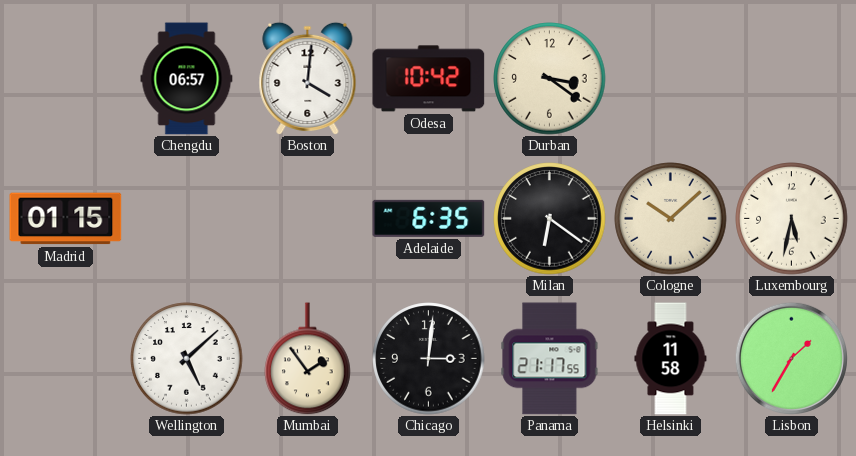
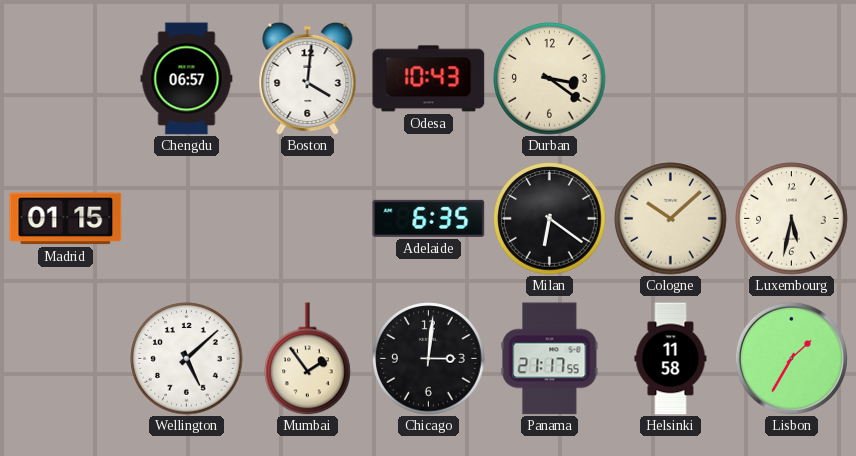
Odesa: 10:42 -> 10:43
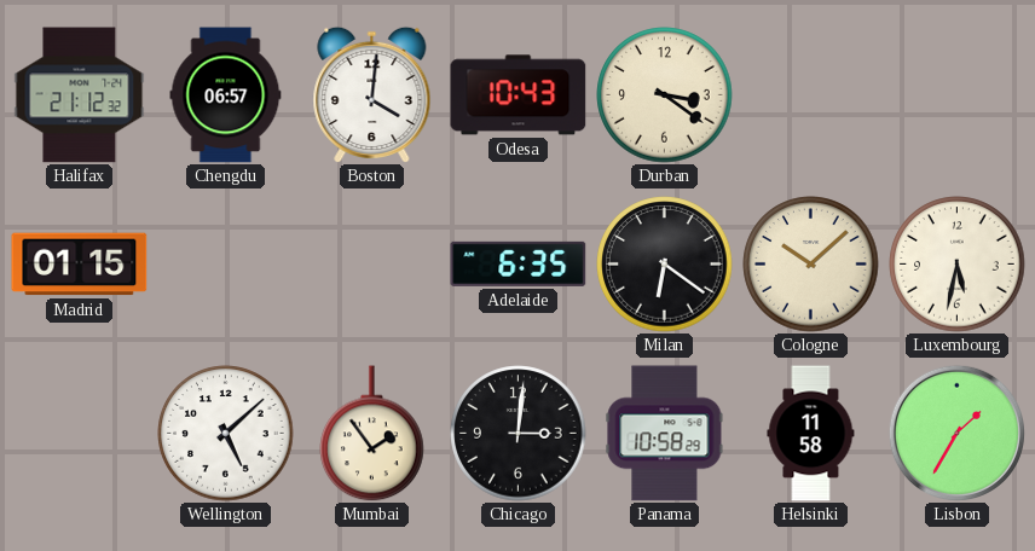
Halifax: none -> 21:12
Panama: 21:17 -> 10:58
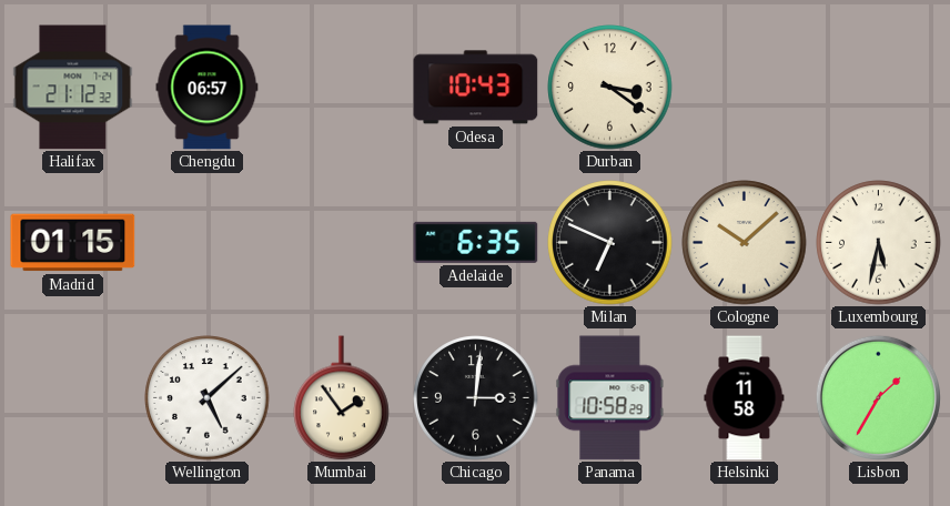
Boston: 4:01 -> none
Milan: 6:21 -> 6:49
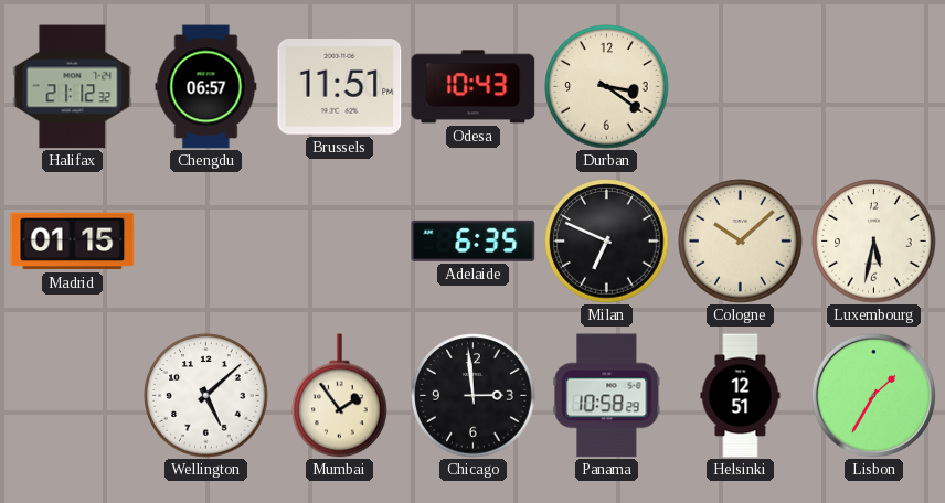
Brussels: none -> 11:51
Chicago: 3:01 -> 2:59
Helsinki: 11:58 -> 12:51
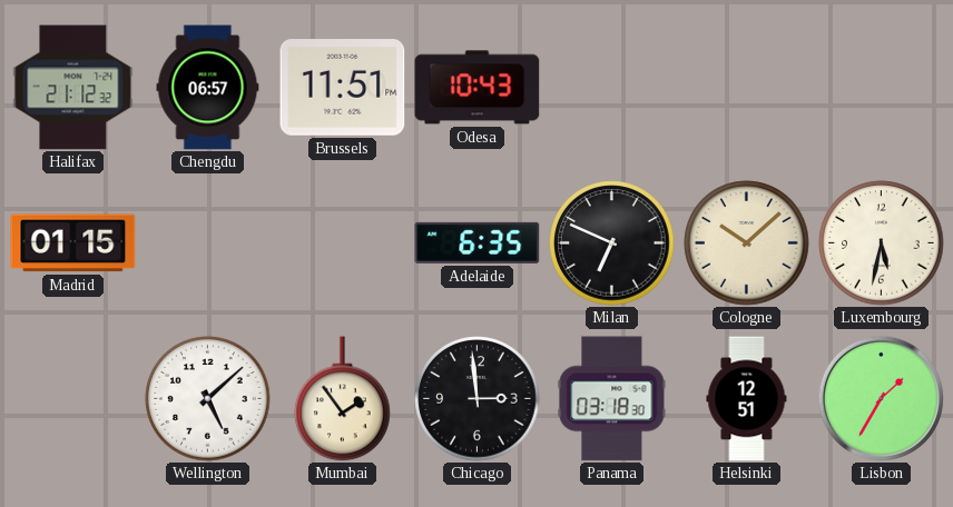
Durban: 3:21 -> none
Panama: 10:58 -> 03:18
